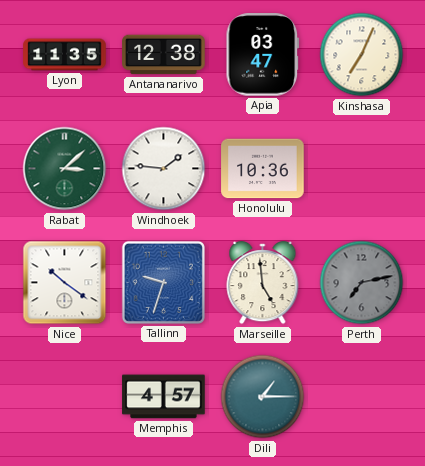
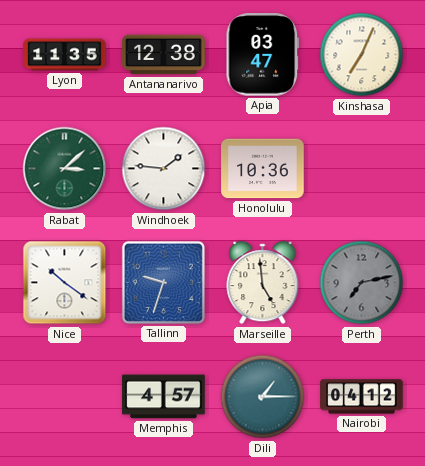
Nairobi: none -> 04:12
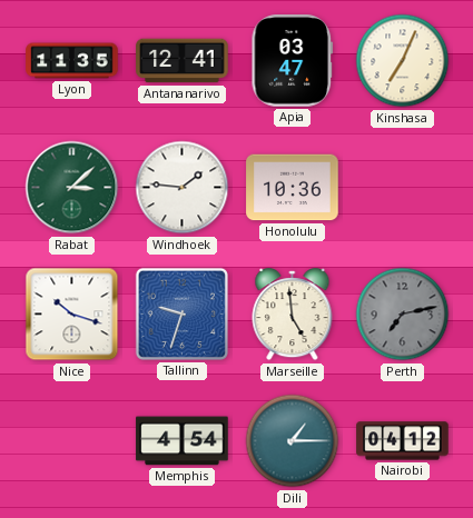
Antananarivo: 12:38 -> 12:41
Nice: 10:21 -> 10:18
Memphis: 4:57 -> 4:54
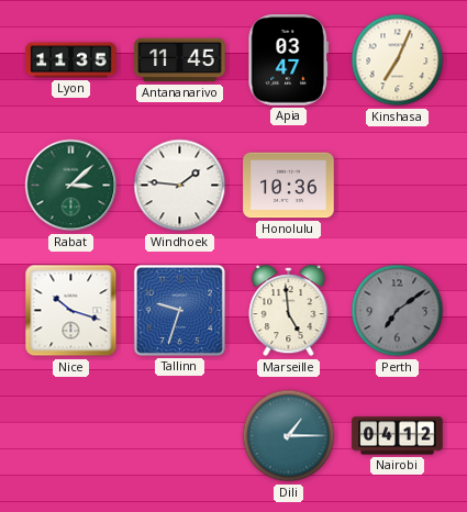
Antananarivo: 12:41 -> 11:45
Perth: 7:13 -> 7:09
Memphis: 4:54 -> none
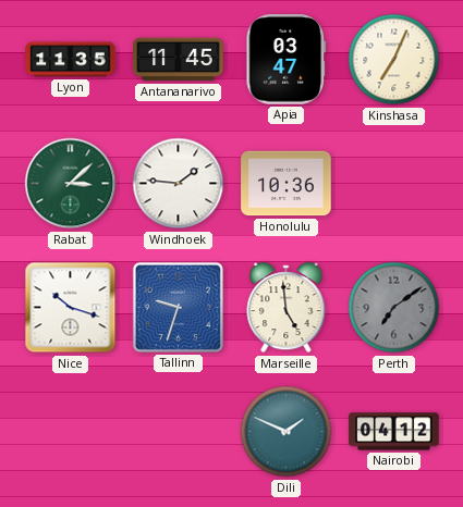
Dili: 1:15 -> 1:49
